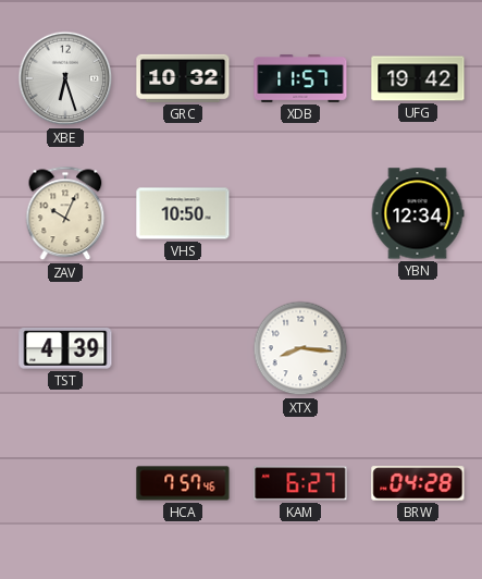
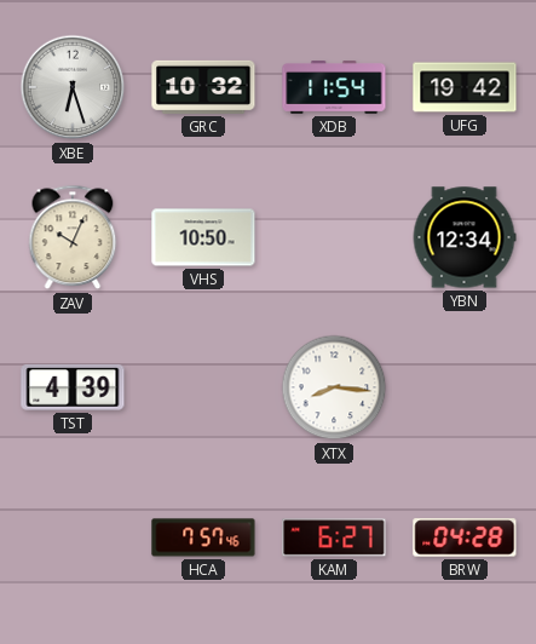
XDB: 11:57 -> 11:54
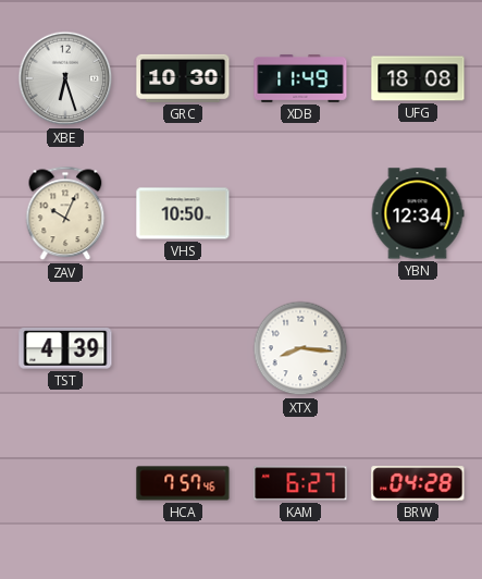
GRC: 10:32 -> 10:30
XDB: 11:54 -> 11:49
UFG: 19:42 -> 18:08
